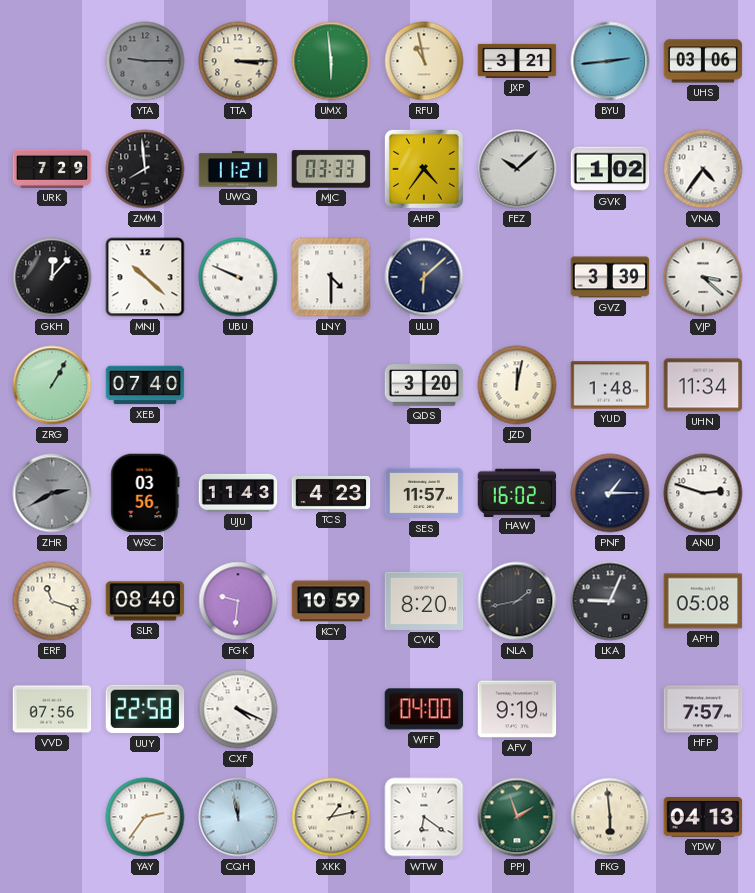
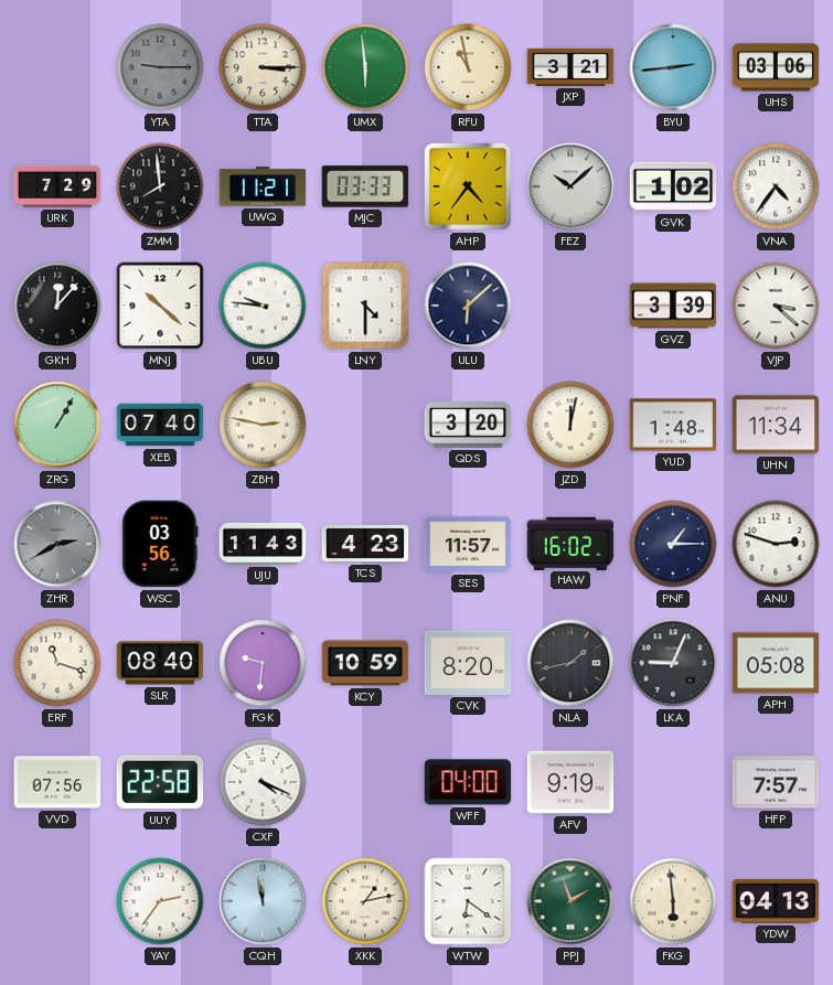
UBU: 9:49 -> 9:46
ZBH: none -> 2:47
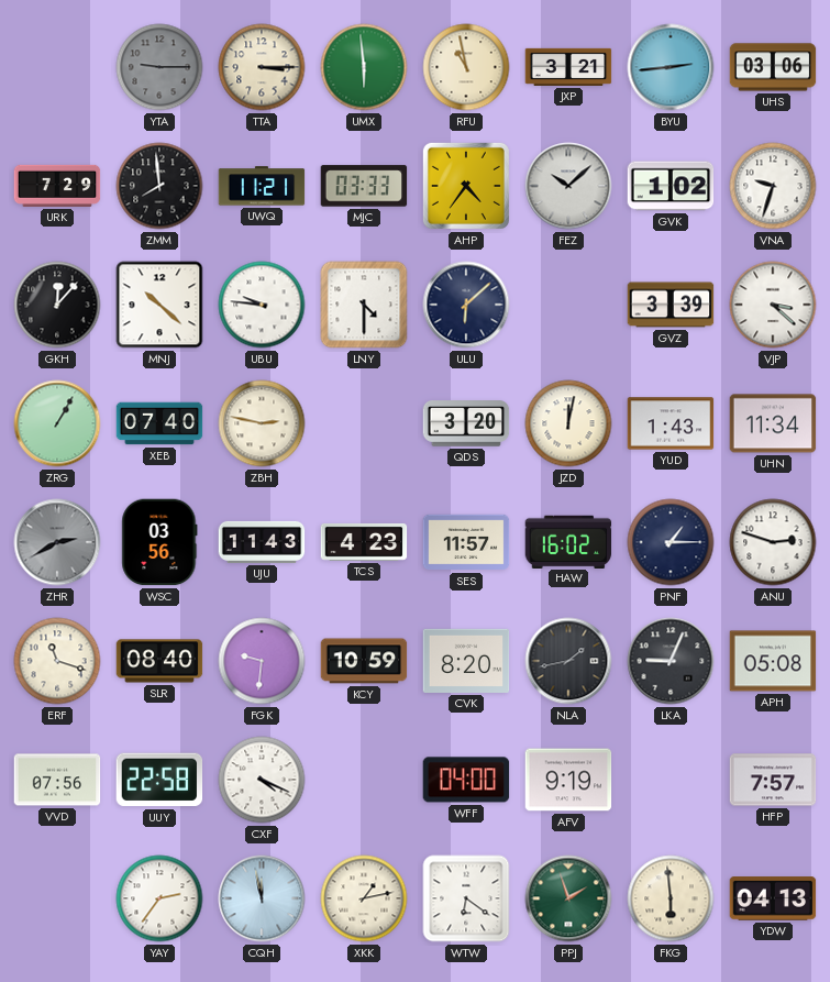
VNA: 4:36 -> 9:33
YUD: 1:48 -> 1:43
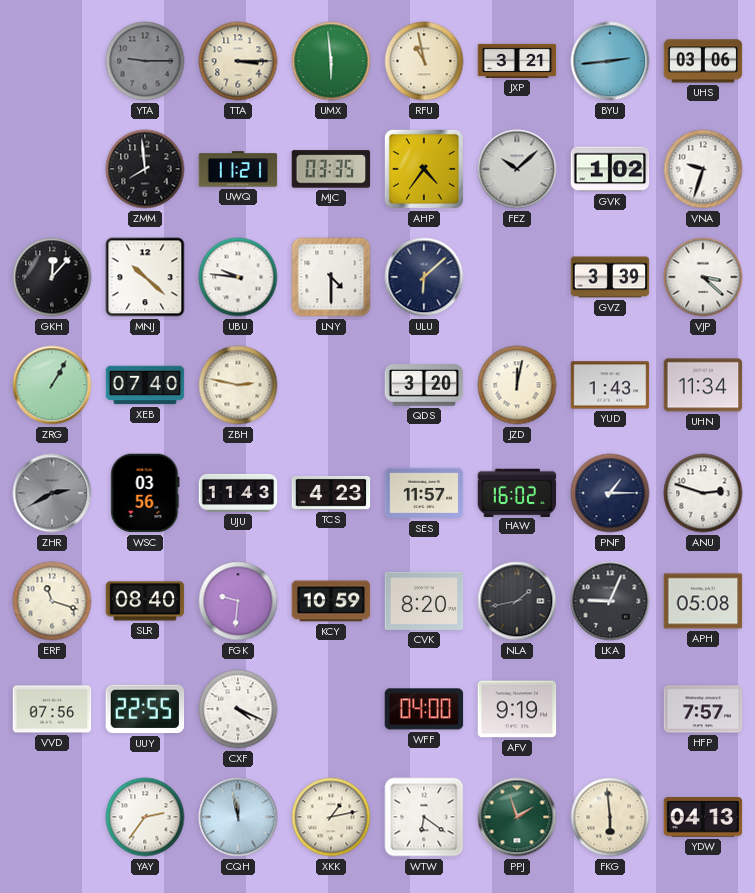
URK: 7:29 -> none
MJC: 03:33 -> 03:35
UUY: 22:58 -> 22:55
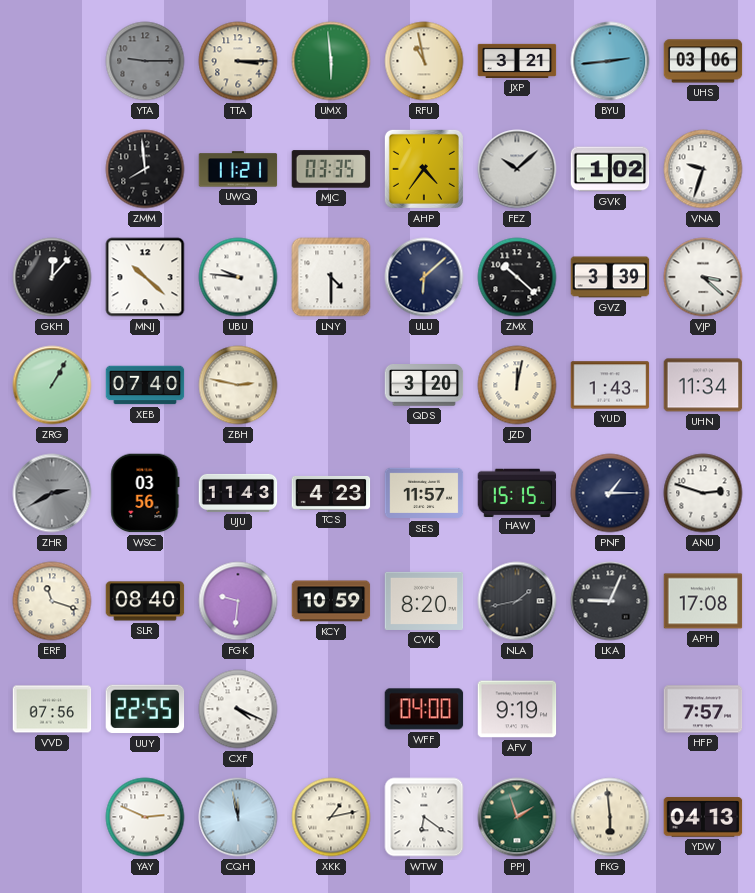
ZMX: none -> 10:22
HAW: 16:02 -> 15:15
APH: 05:08 -> 17:08
YAY: 2:36 -> 2:49
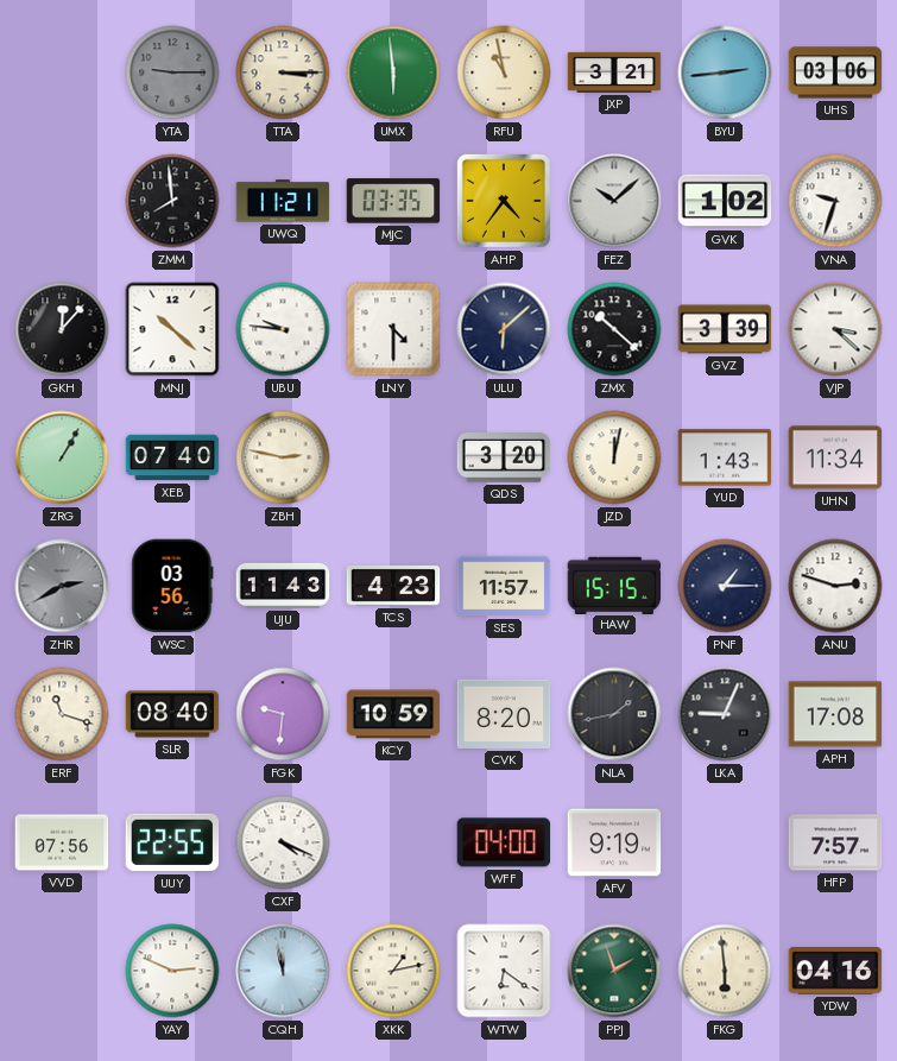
YDW: 04:13 -> 04:16
